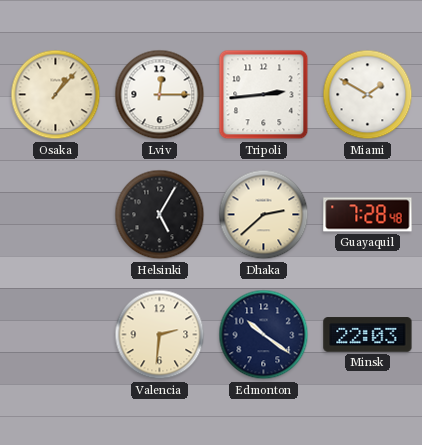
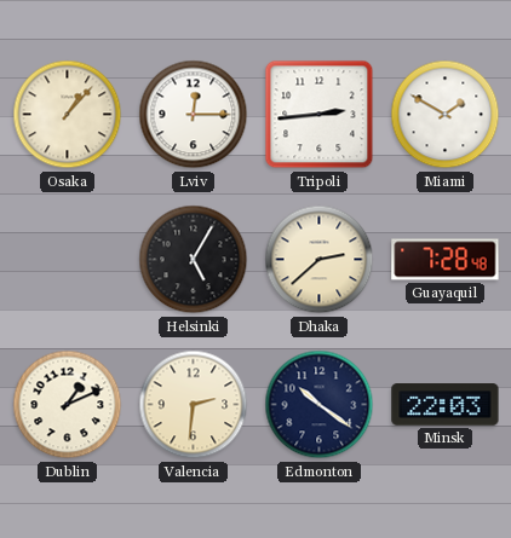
Dublin: none -> 1:11
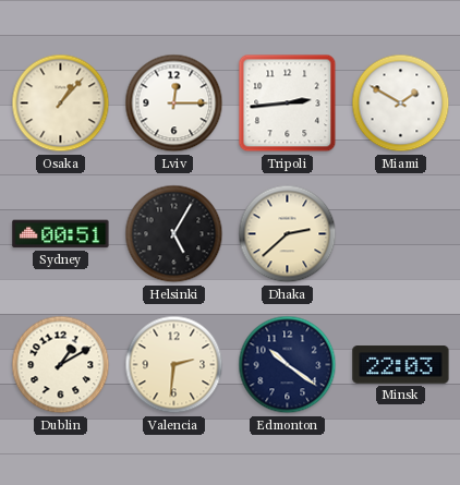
Sydney: none -> 00:51
Guayaquil: 7:28 -> none
Dublin: 1:11 -> 1:10
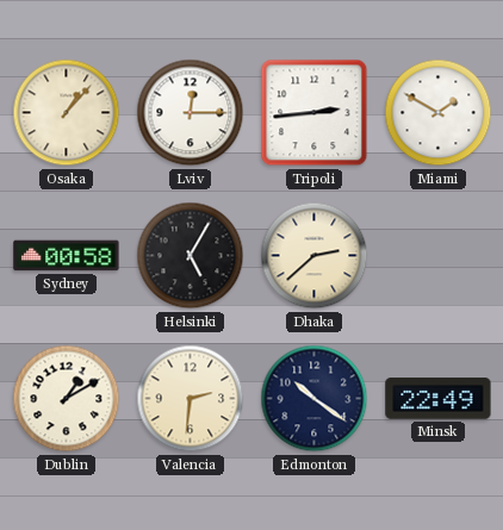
Sydney: 00:51 -> 00:58
Minsk: 22:03 -> 22:49
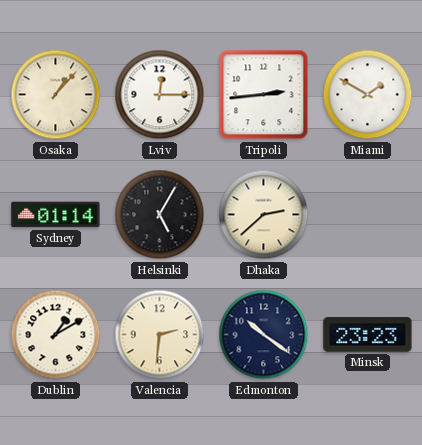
Sydney: 00:58 -> 01:14
Minsk: 22:49 -> 23:23
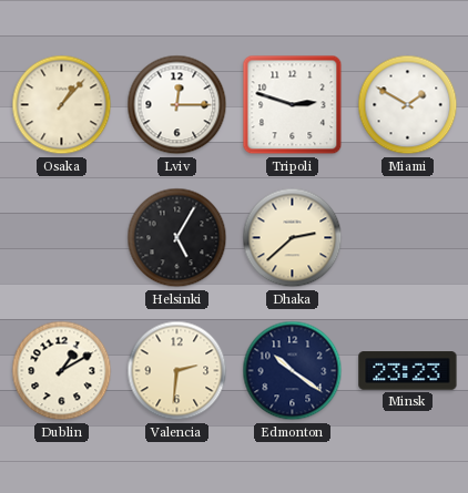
Tripoli: 2:44 -> 2:48
Sydney: 01:14 -> none
